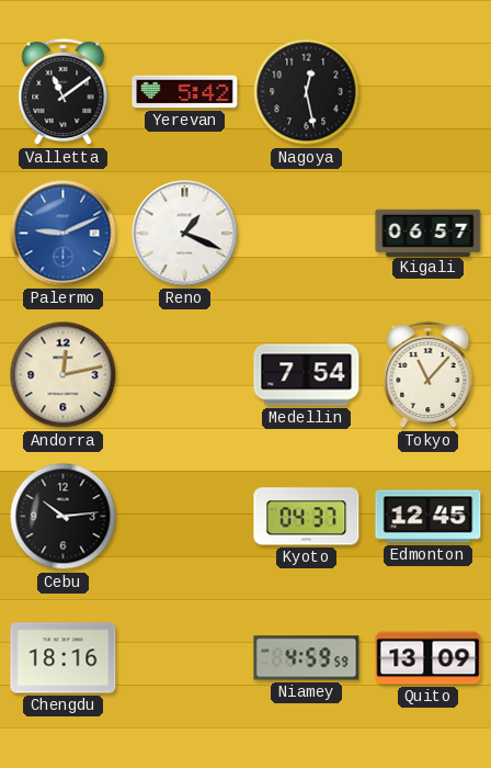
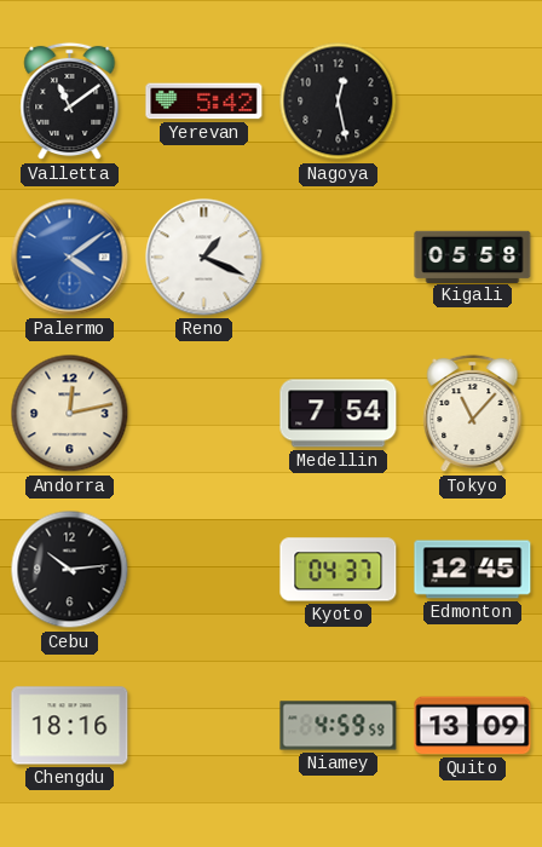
Palermo: 9:11 -> 4:09
Kigali: 06:57 -> 05:58
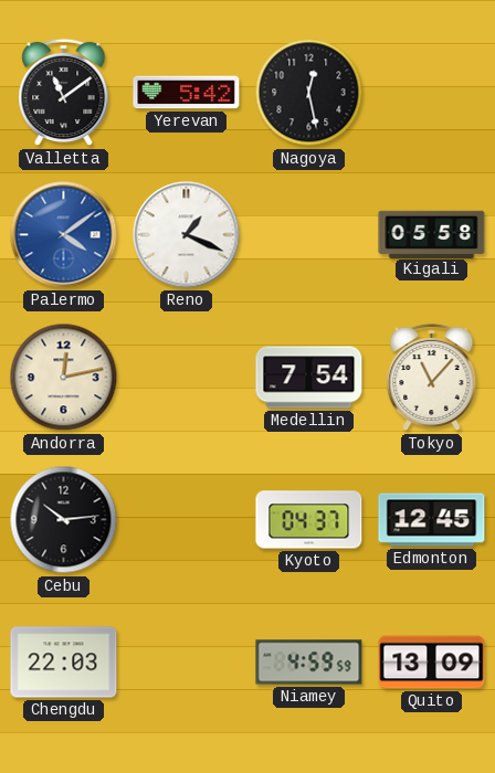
Chengdu: 18:16 -> 22:03
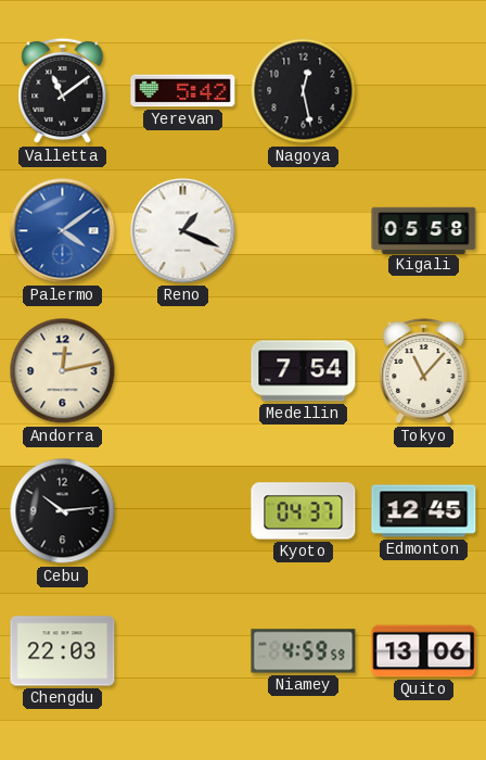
Quito: 13:09 -> 13:06
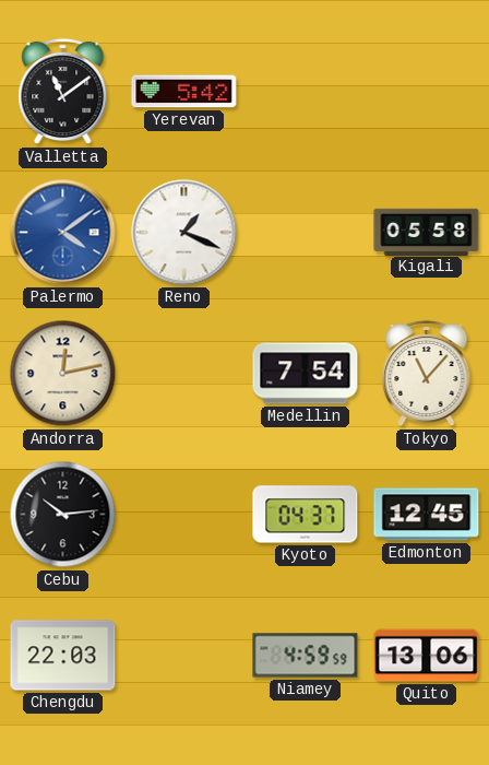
Nagoya: 12:28 -> none
